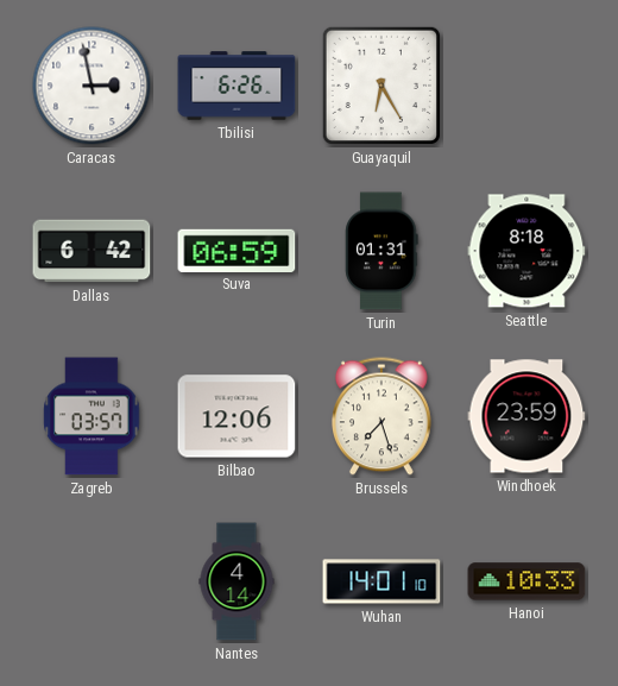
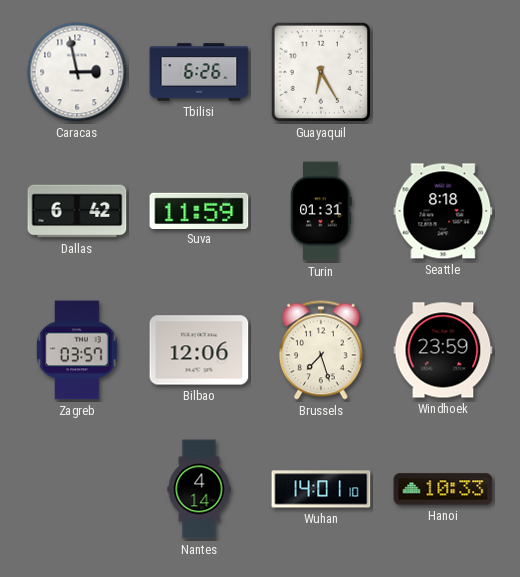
Suva: 06:59 -> 11:59
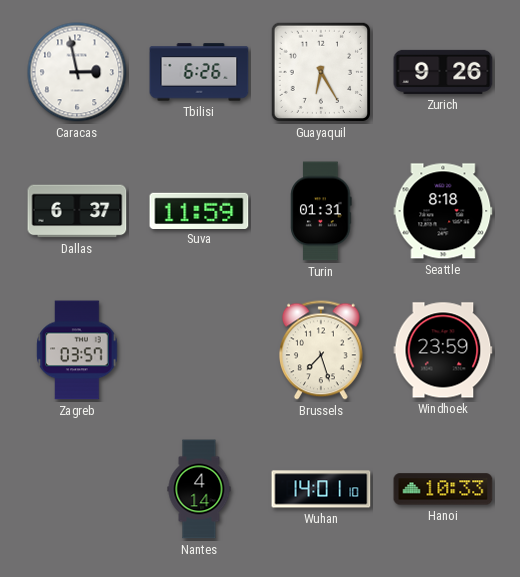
Zurich: none -> 9:26
Dallas: 6:42 -> 6:37
Bilbao: 12:06 -> none
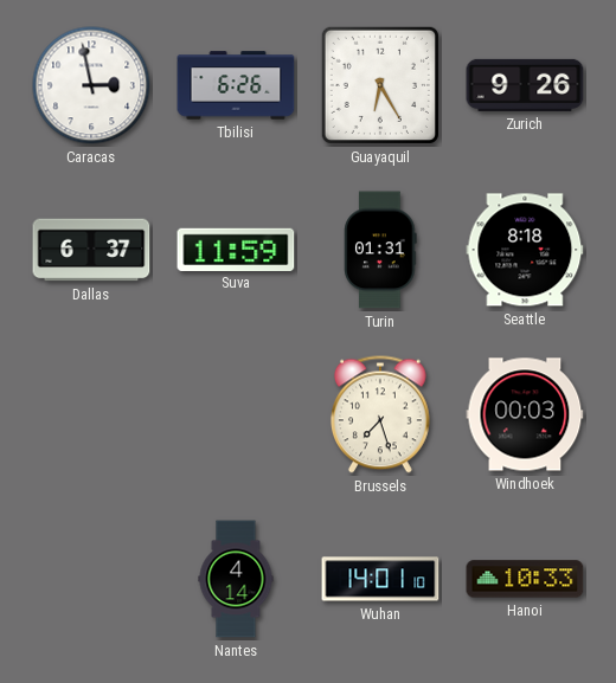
Zagreb: 03:57 -> none
Windhoek: 23:59 -> 00:03
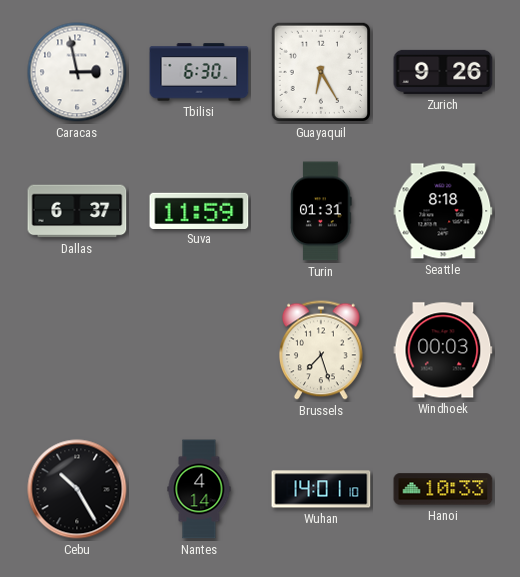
Tbilisi: 6:26 -> 6:30
Cebu: none -> 10:25
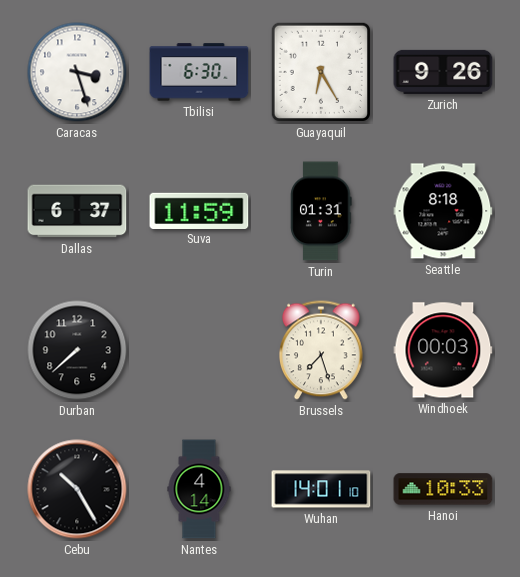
Caracas: 2:58 -> 3:27
Durban: none -> 7:38
